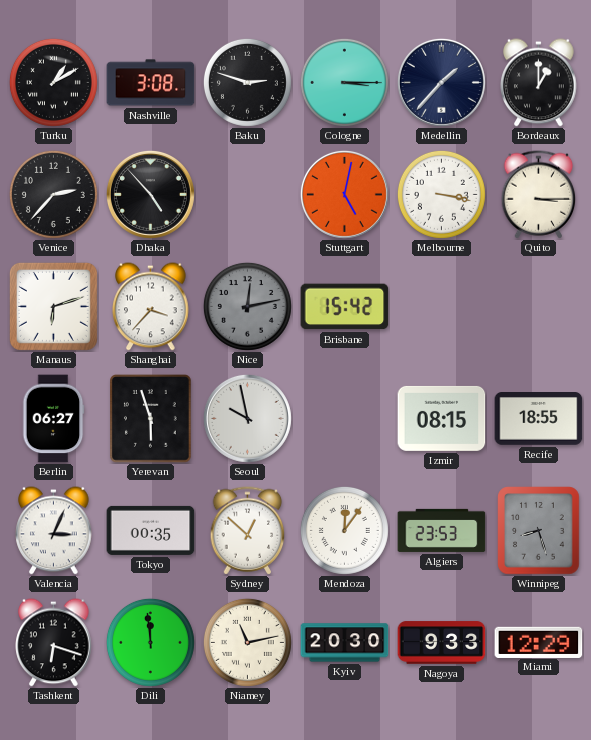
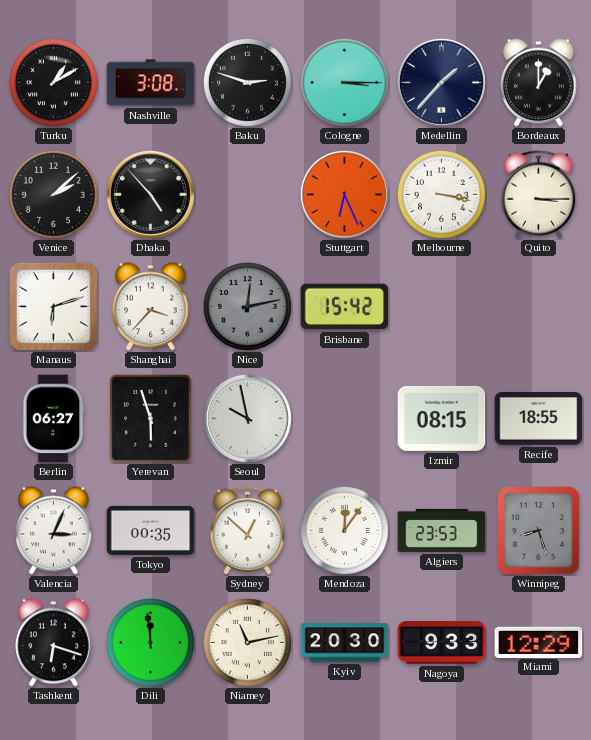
Venice: 2:37 -> 2:08
Stuttgart: 5:02 -> 6:26
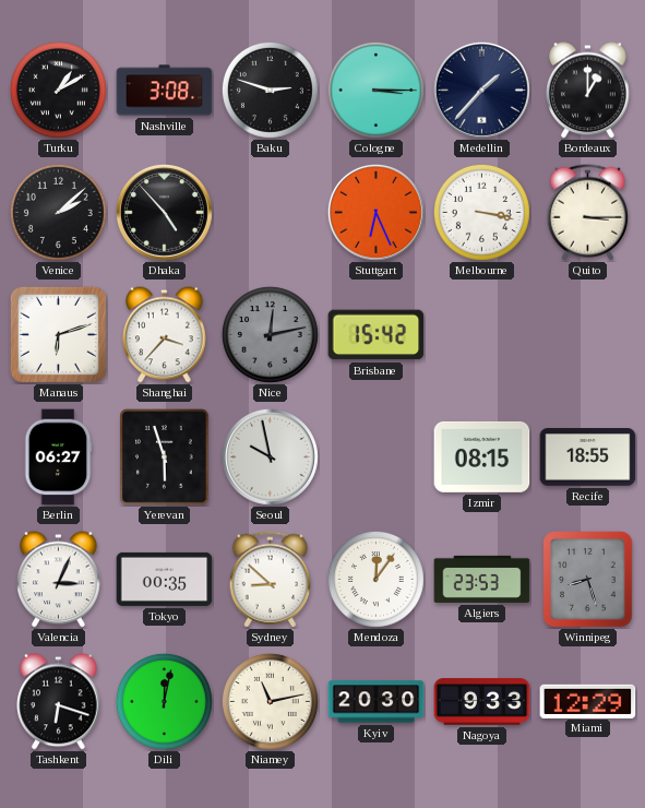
Sydney: 12:52 -> 8:52
Dili: 11:59 -> 12:02
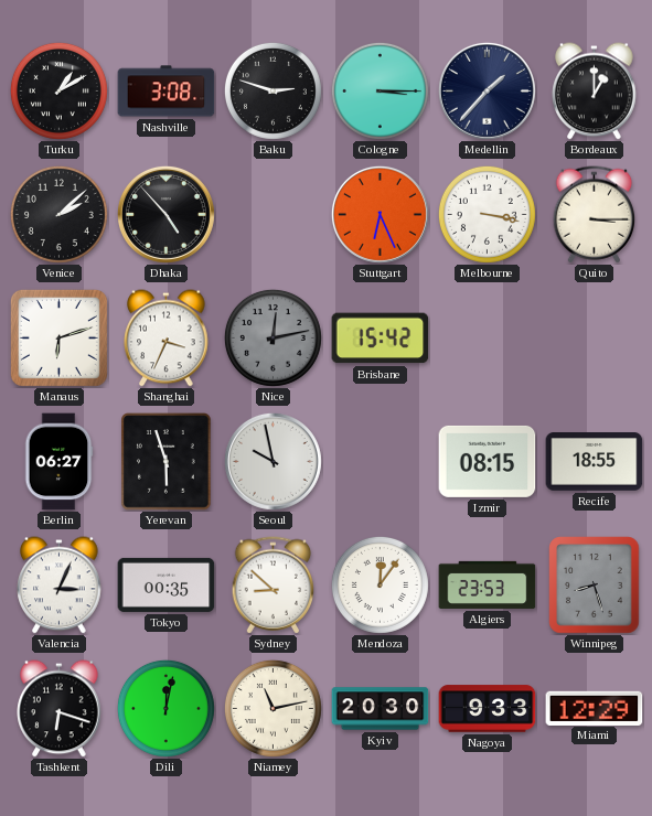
Shanghai: 3:37 -> 3:34
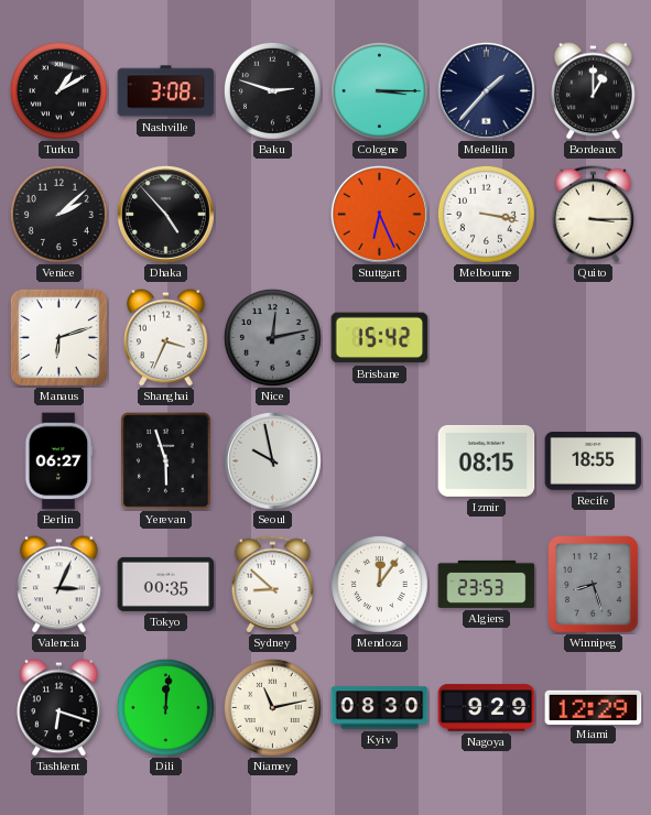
Dili: 12:02 -> 12:01
Kyiv: 20:30 -> 08:30
Nagoya: 9:33 -> 9:29
